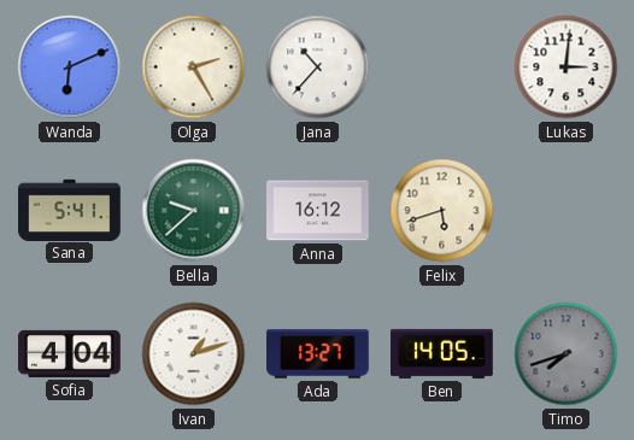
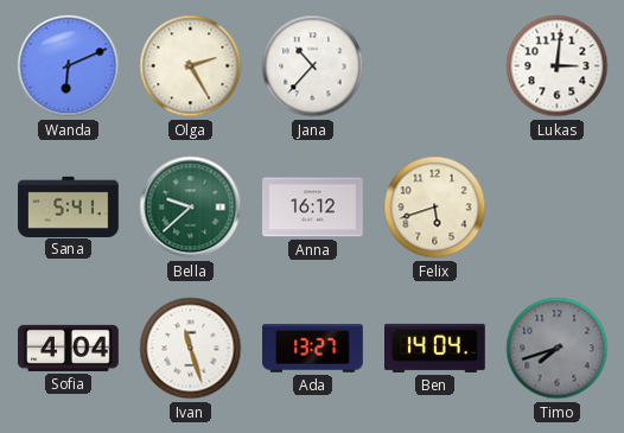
Ivan: 1:12 -> 11:27
Ben: 14:05 -> 14:04
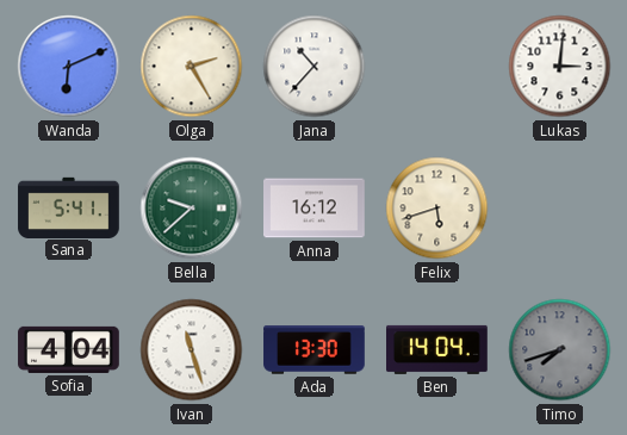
Ada: 13:27 -> 13:30
